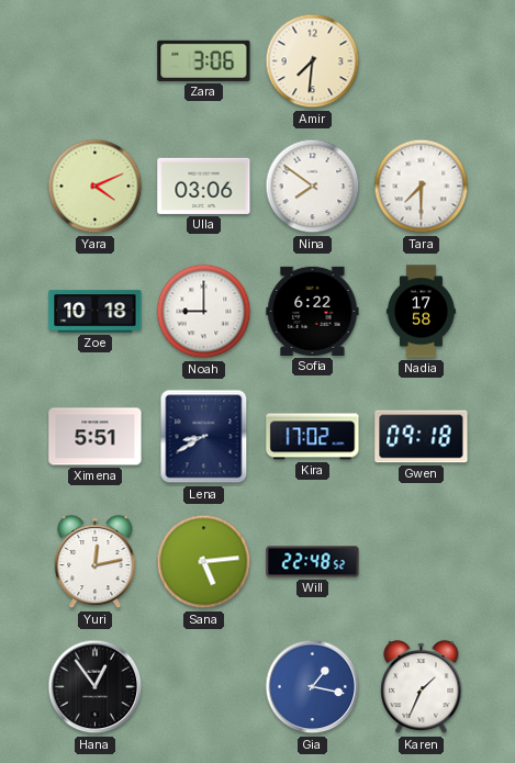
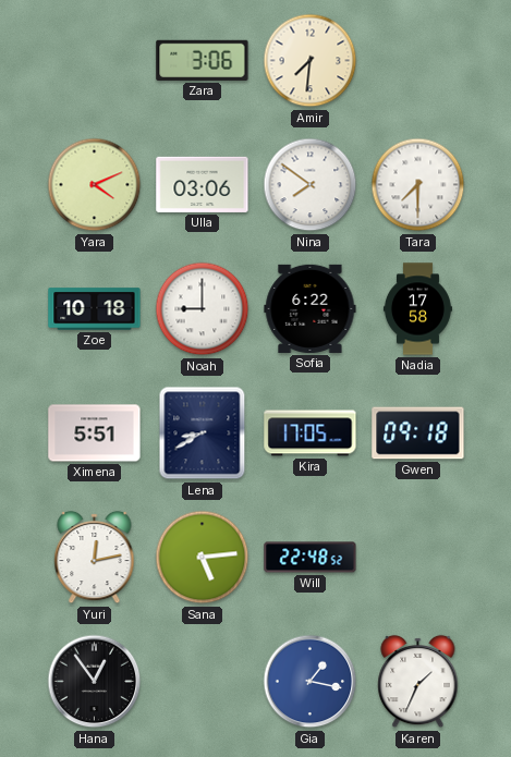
Kira: 17:02 -> 17:05
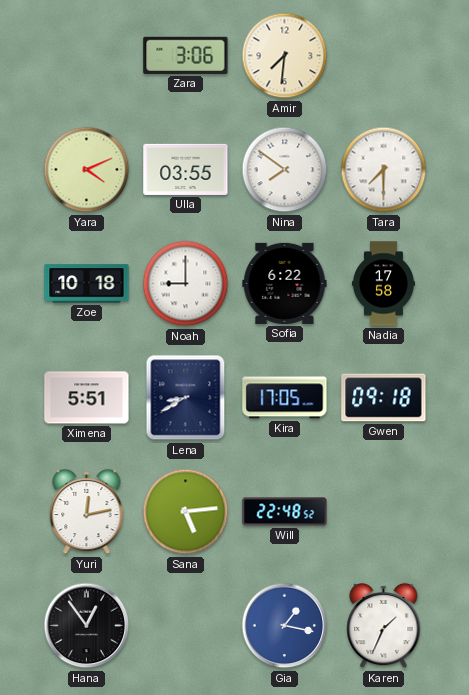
Ulla: 03:06 -> 03:55
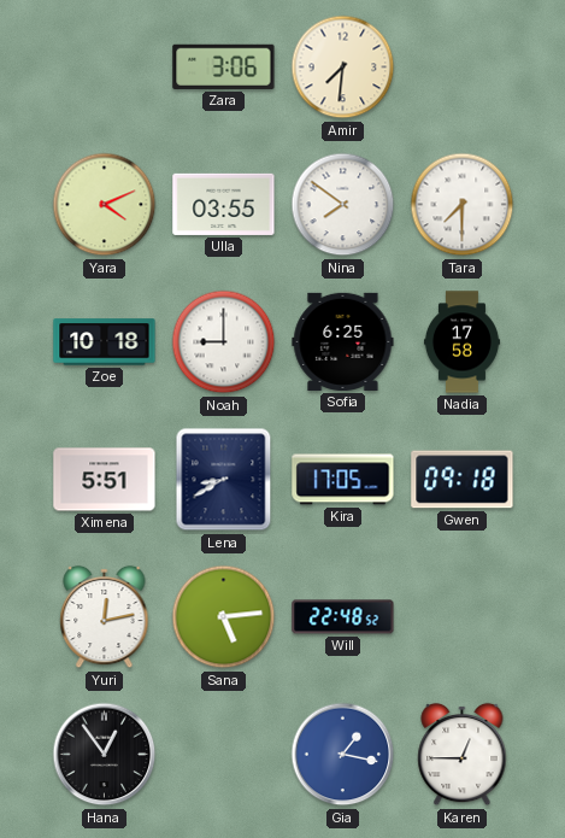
Sofia: 6:22 -> 6:25
Karen: 1:34 -> 12:45
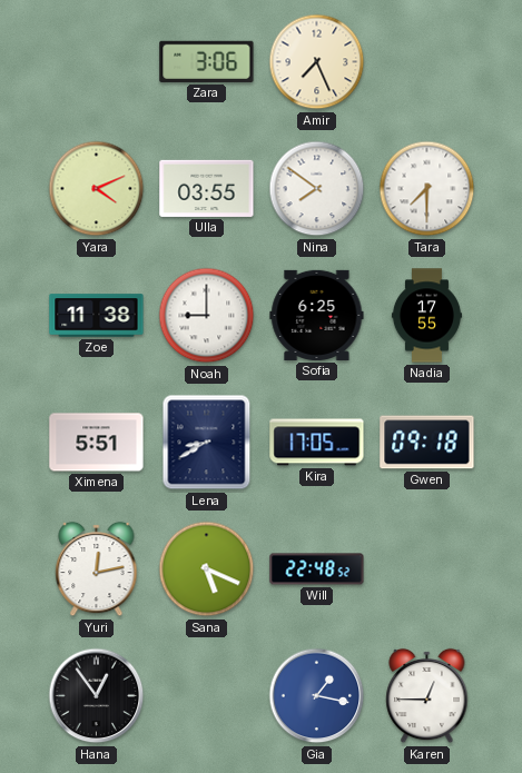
Amir: 7:31 -> 7:26
Zoe: 10:18 -> 11:38
Nadia: 17:58 -> 17:55
Sana: 5:14 -> 5:19
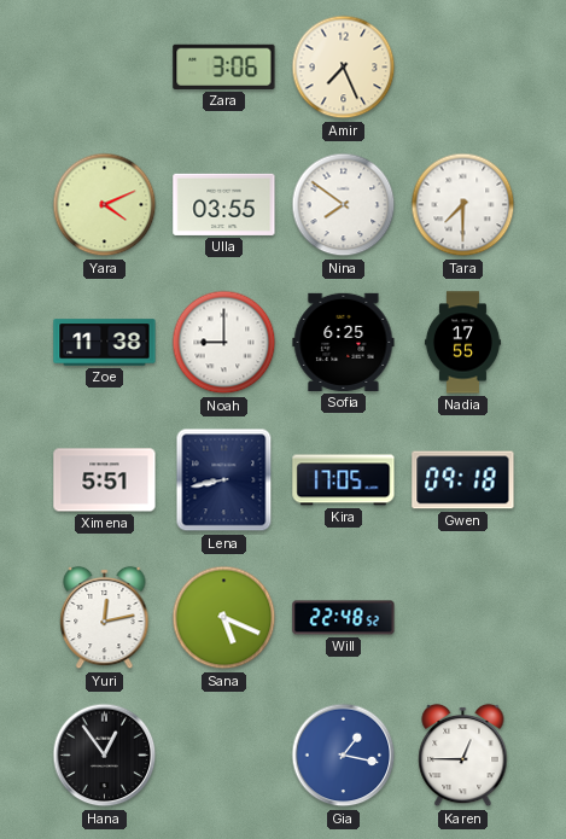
Lena: 8:40 -> 8:43
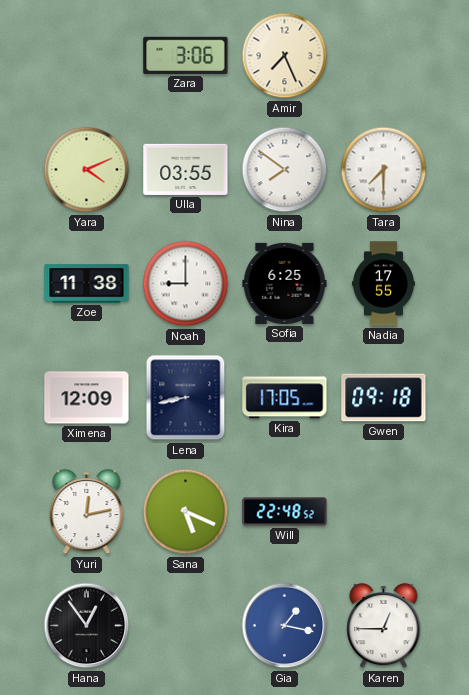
Ximena: 5:51 -> 12:09
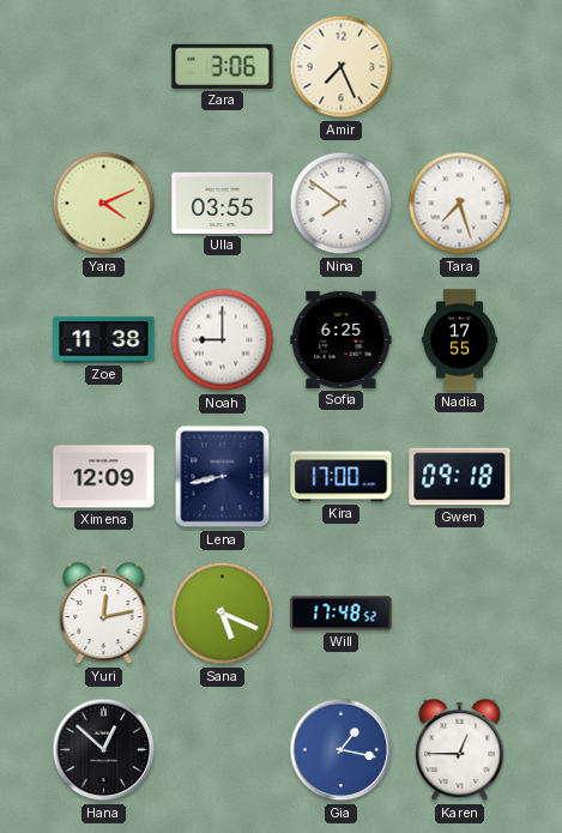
Tara: 7:30 -> 7:27
Kira: 17:05 -> 17:00
Will: 22:48 -> 17:48
Hana: 12:54 -> 12:52
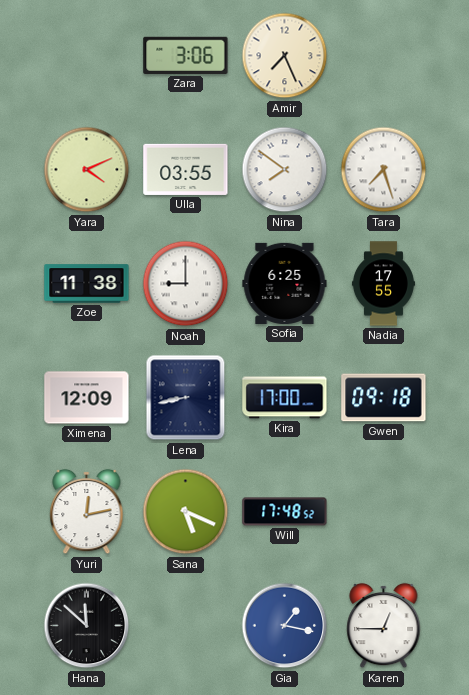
Hana: 12:52 -> 11:52
